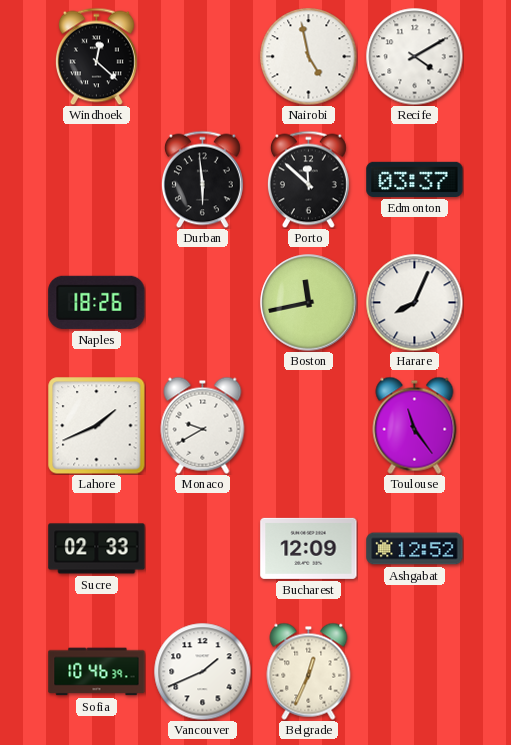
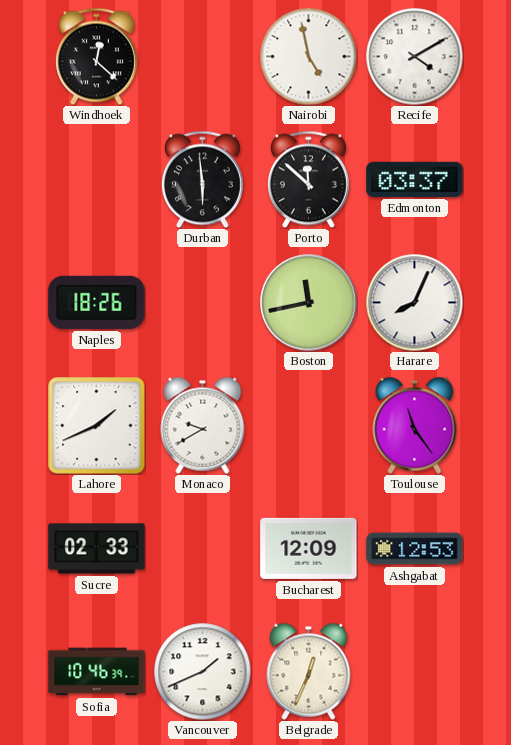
Ashgabat: 12:52 -> 12:53
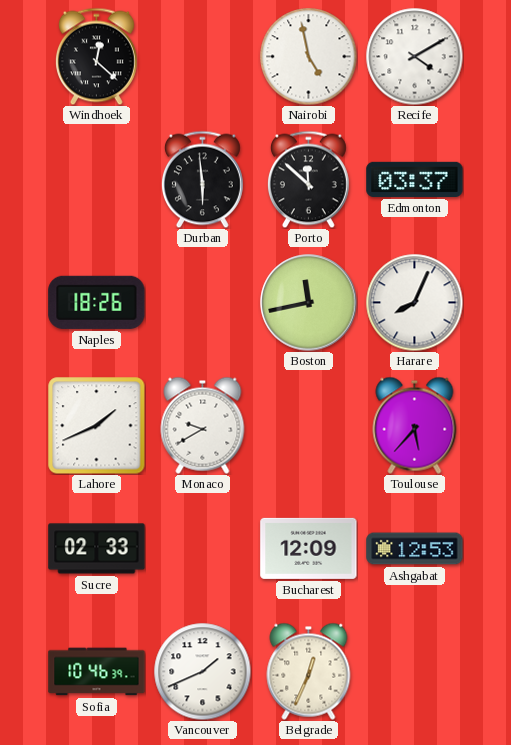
Toulouse: 11:24 -> 5:37
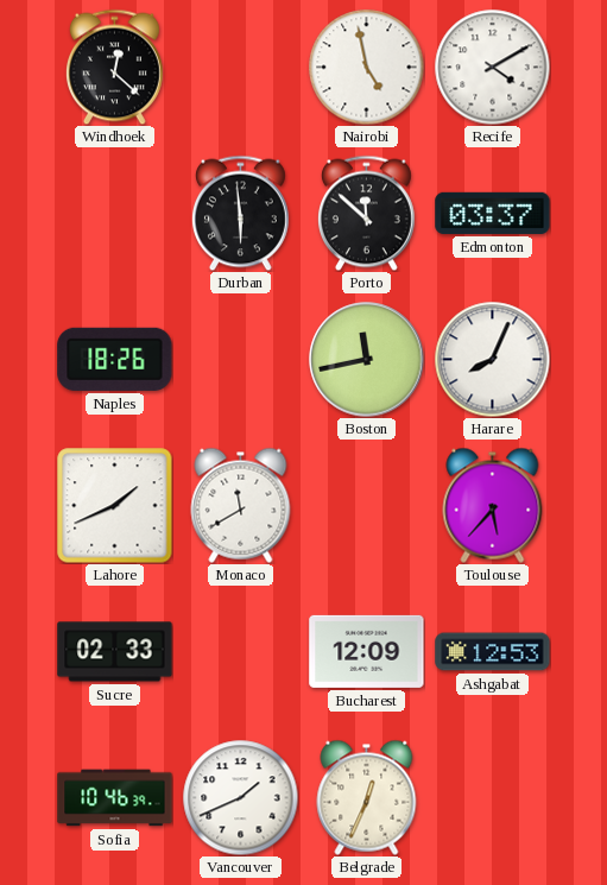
Monaco: 9:40 -> 11:40
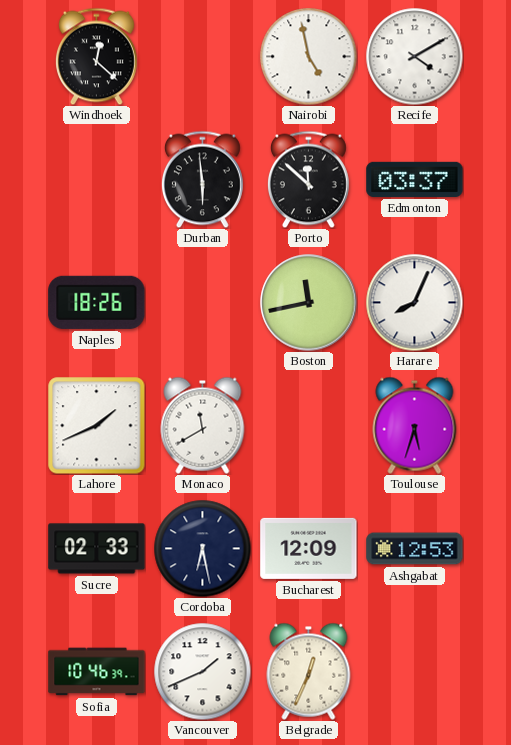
Toulouse: 5:37 -> 5:33
Cordoba: none -> 6:28
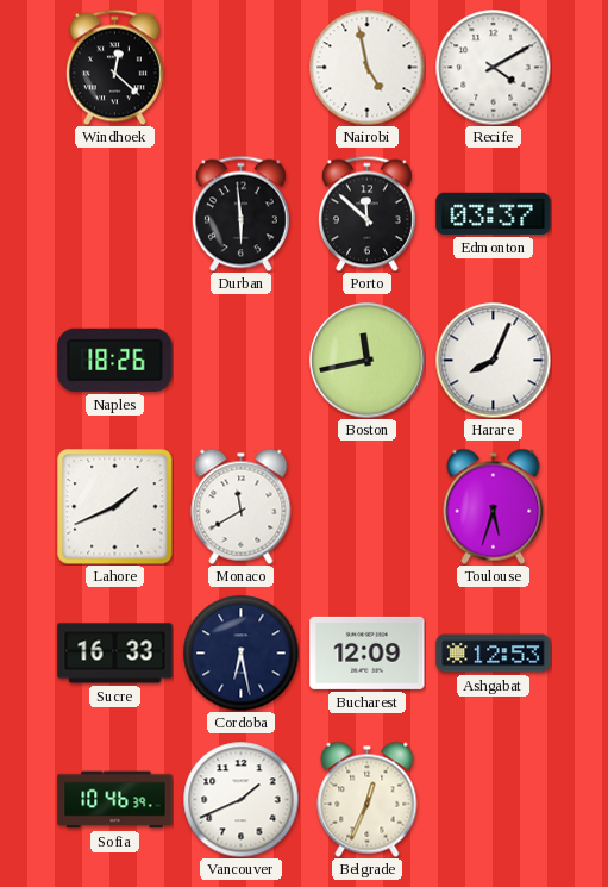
Sucre: 02:33 -> 16:33
